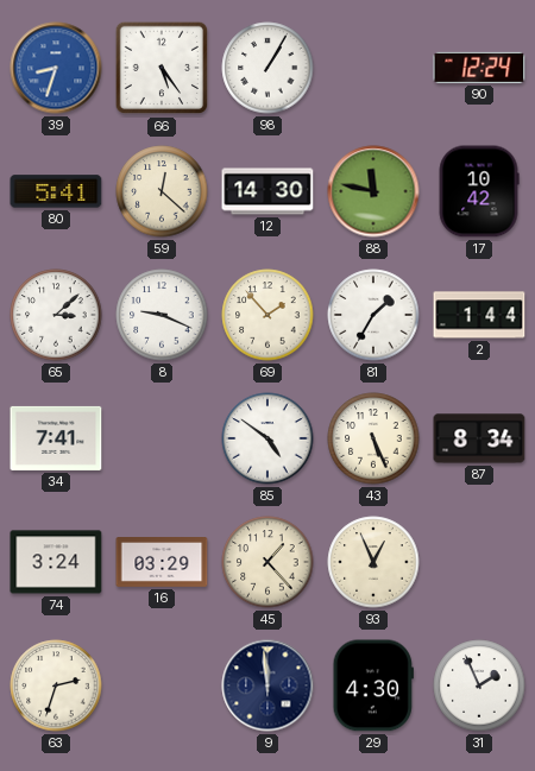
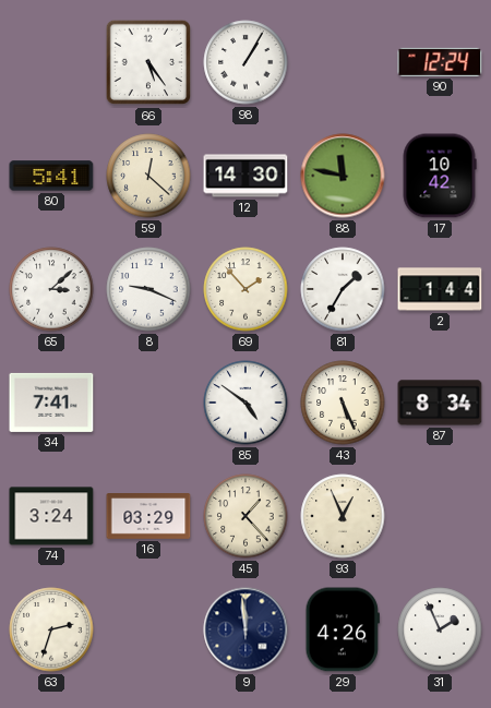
39: 8:33 -> none
29: 4:30 -> 4:26
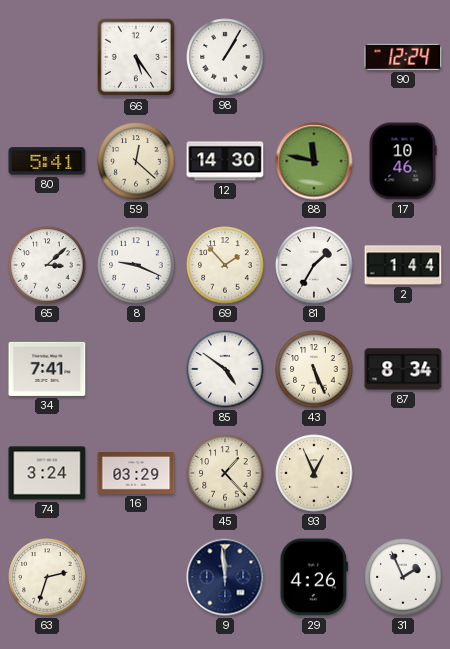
17: 10:42 -> 10:46
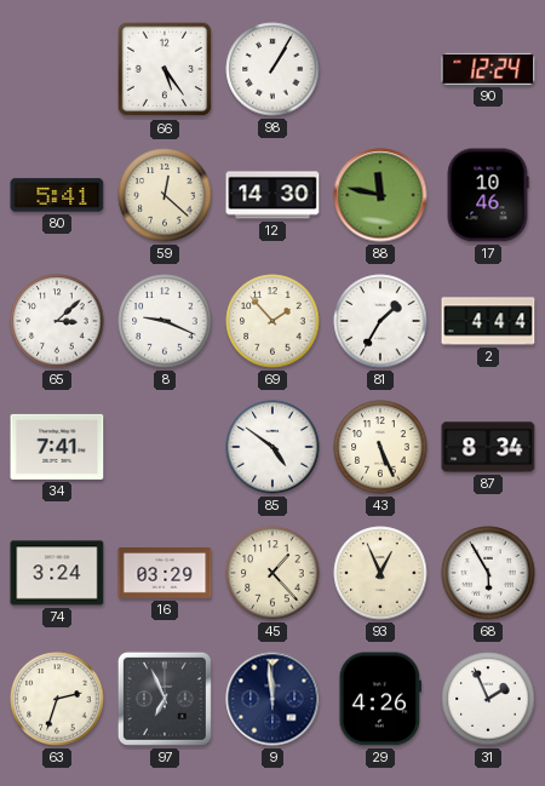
2: 1:44 -> 4:44
68: none -> 5:55
97: none -> 6:56
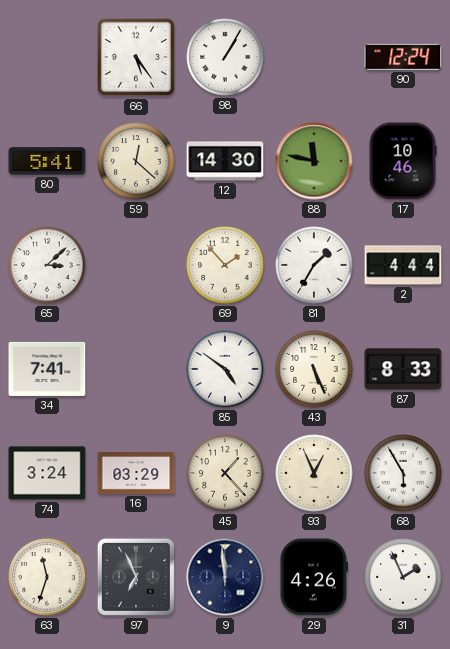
8: 9:19 -> none
87: 8:34 -> 8:33
63: 2:33 -> 11:33
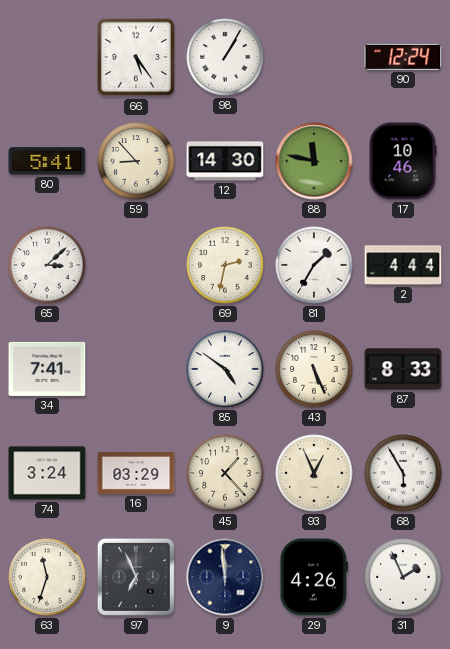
59: 12:22 -> 8:53
69: 1:53 -> 2:32
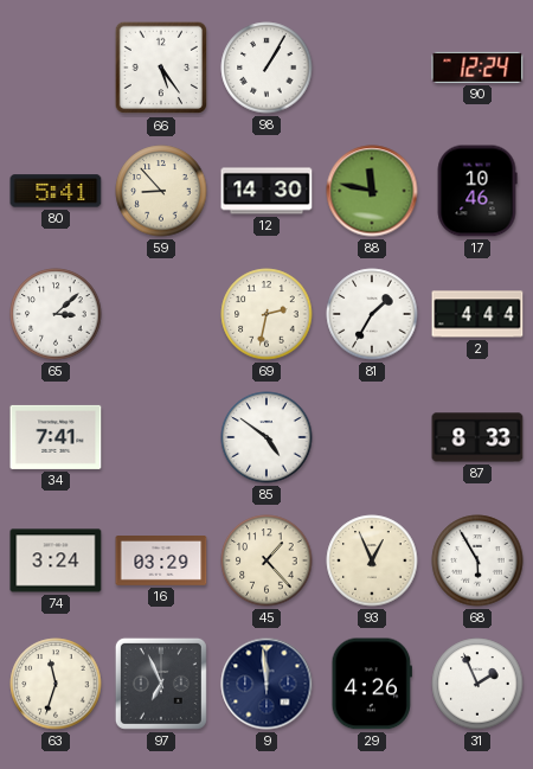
43: 5:26 -> none
